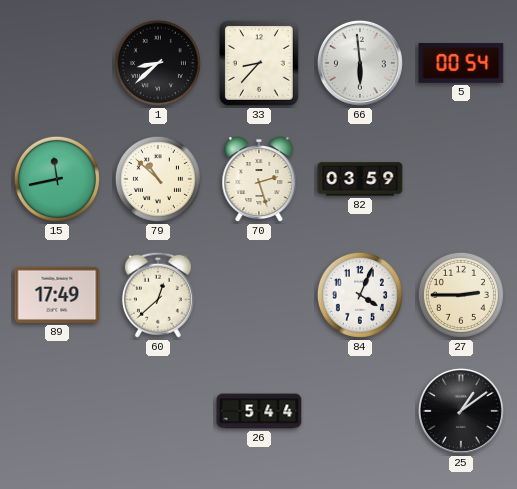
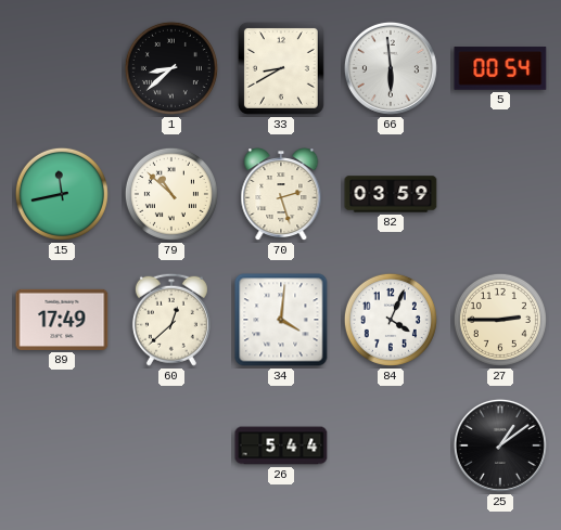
33: 8:37 -> 8:40
34: none -> 4:01
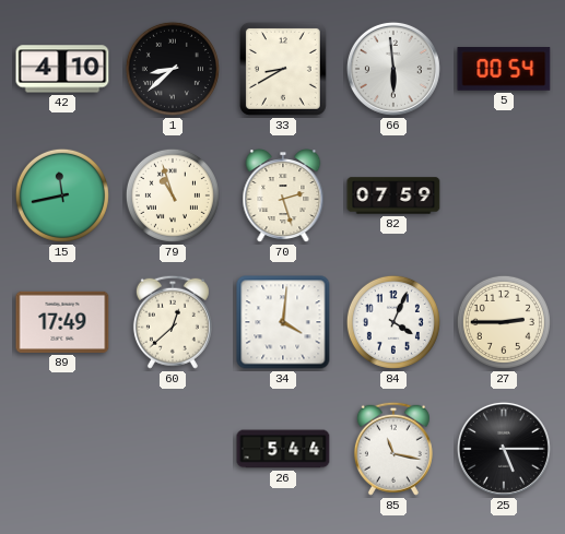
42: none -> 4:10
79: 10:52 -> 10:57
82: 03:59 -> 07:59
85: none -> 11:17
25: 1:09 -> 5:15
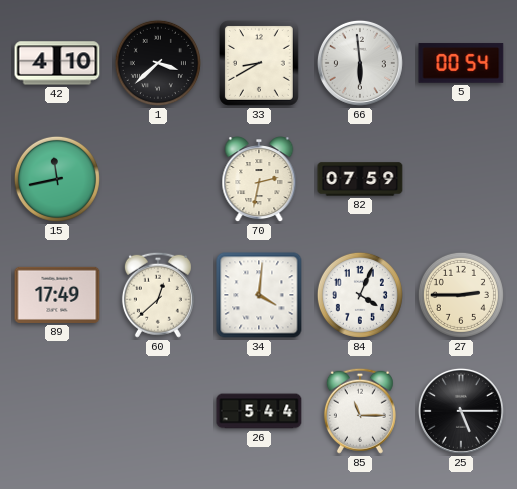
1: 8:38 -> 3:38
79: 10:57 -> none
70: 2:27 -> 2:32
85: 11:17 -> 11:15
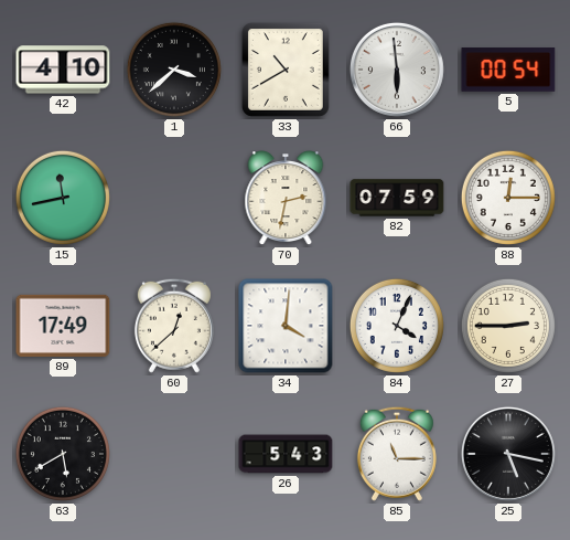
33: 8:40 -> 10:40
88: none -> 12:15
63: none -> 5:40
26: 5:44 -> 5:43
25: 5:15 -> 5:17
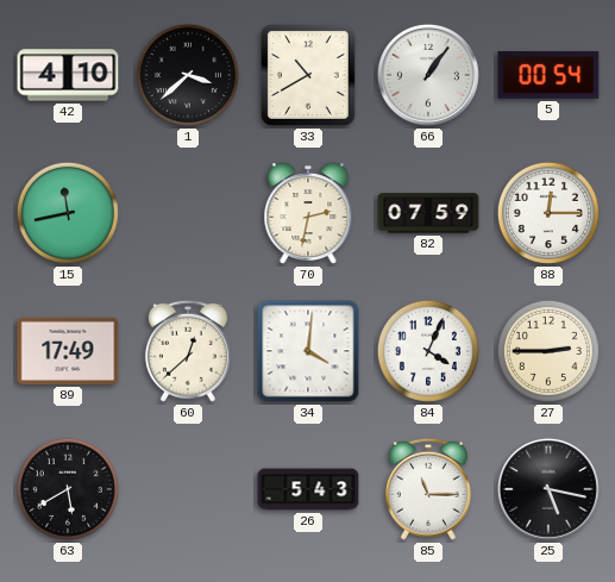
66: 5:59 -> 1:06
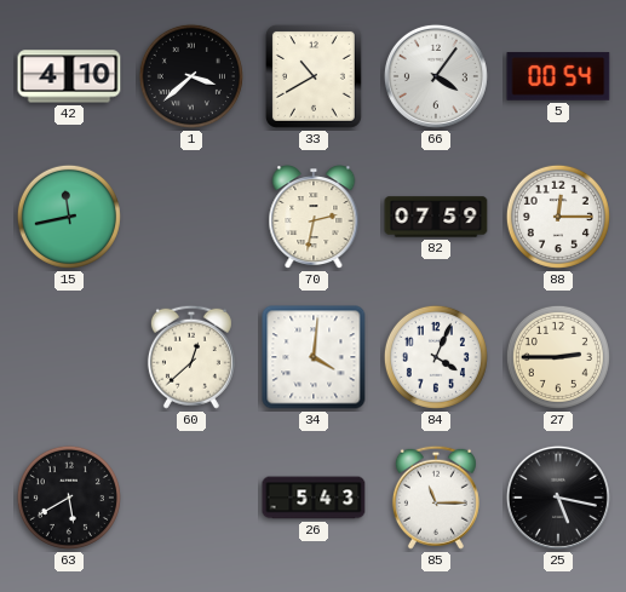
66: 1:06 -> 4:06
89: 17:49 -> none
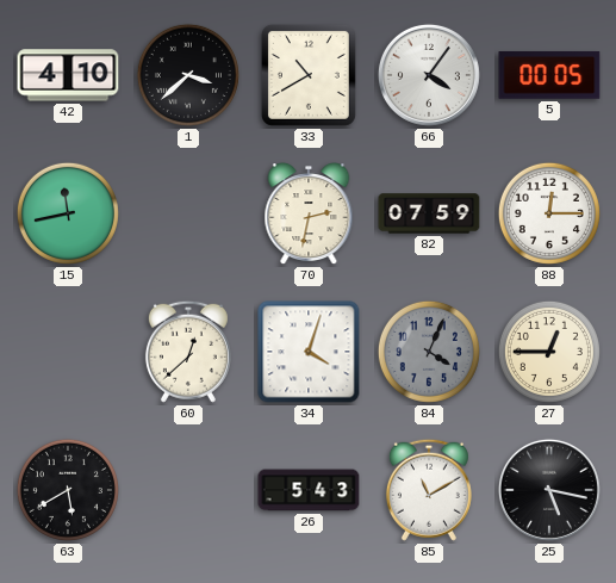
5: 00:54 -> 00:05
34: 4:01 -> 4:03
84 dial: white -> grey
27: 2:45 -> 12:45
85: 11:15 -> 11:10
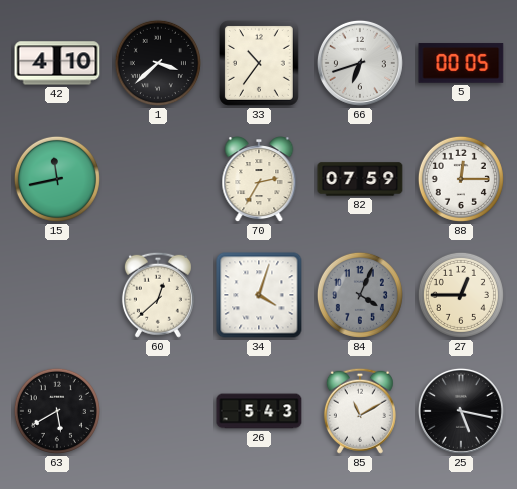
33: 10:40 -> 10:36
66: 4:06 -> 6:42
70: 2:32 -> 2:35
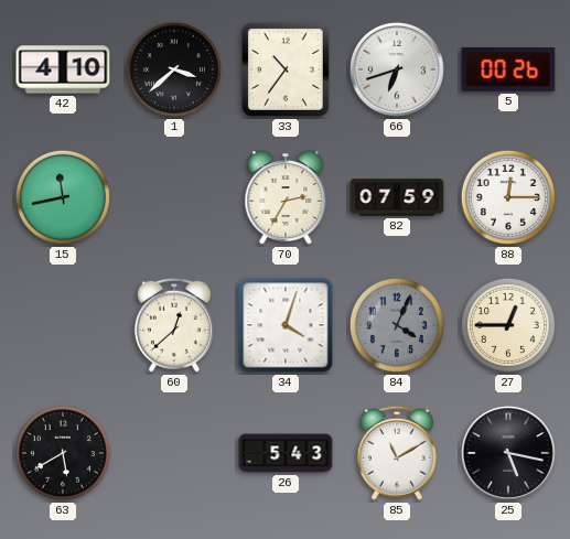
5: 00:05 -> 00:26
